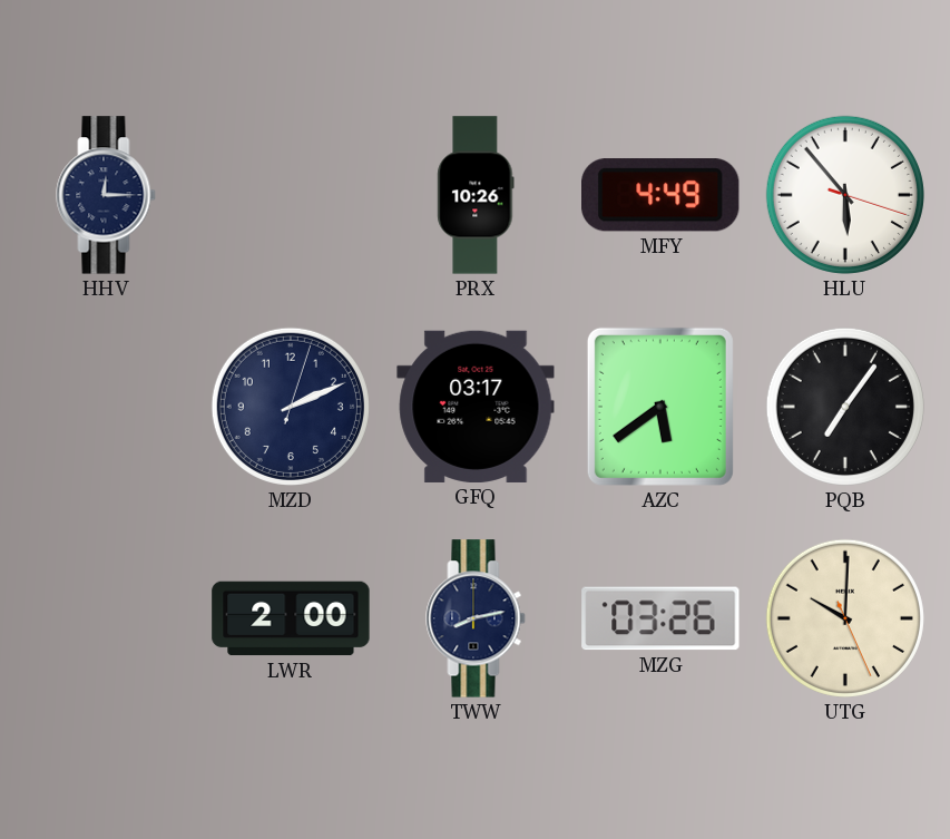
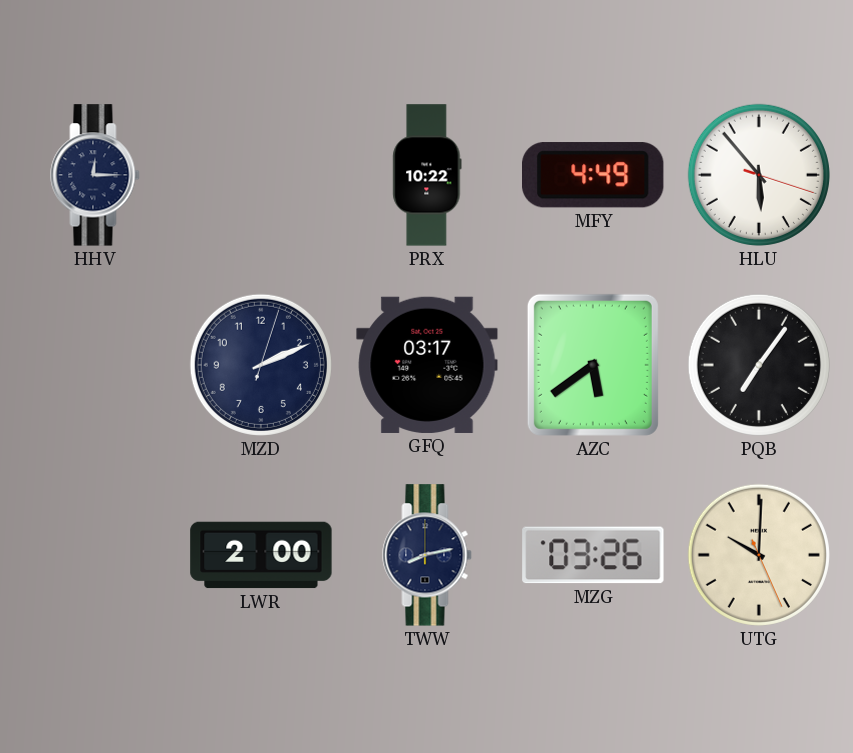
PRX: 10:26 -> 10:22
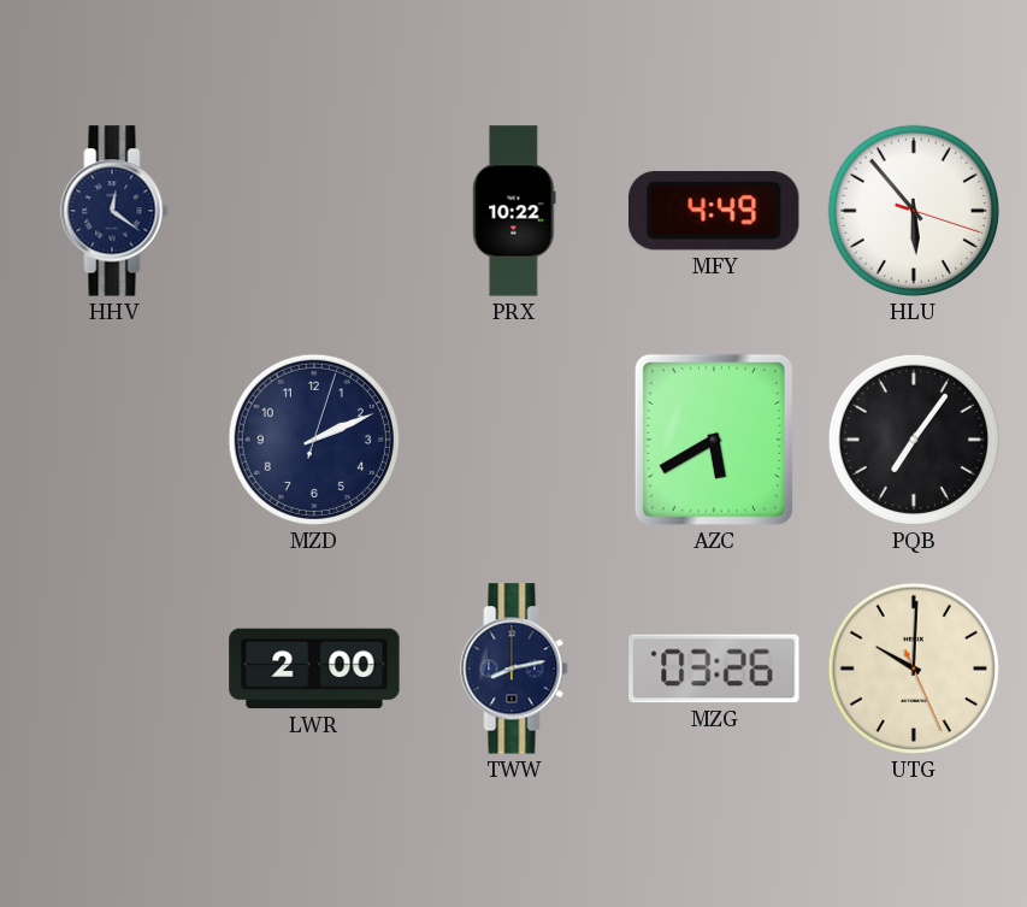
HHV: 12:15 -> 12:21
GFQ: 03:17 -> none
AZC: 5:39 -> 5:40
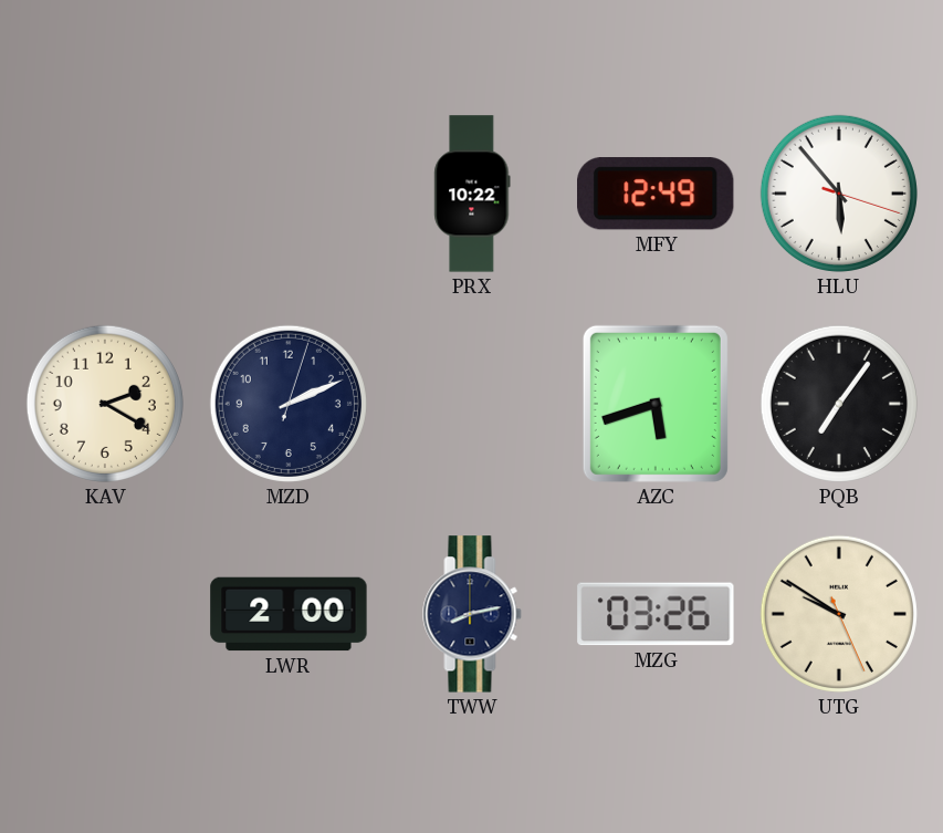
HHV: 12:21 -> none
MFY: 4:49 -> 12:49
KAV: none -> 2:20
AZC: 5:40 -> 5:42
UTG: 10:00 -> 9:50
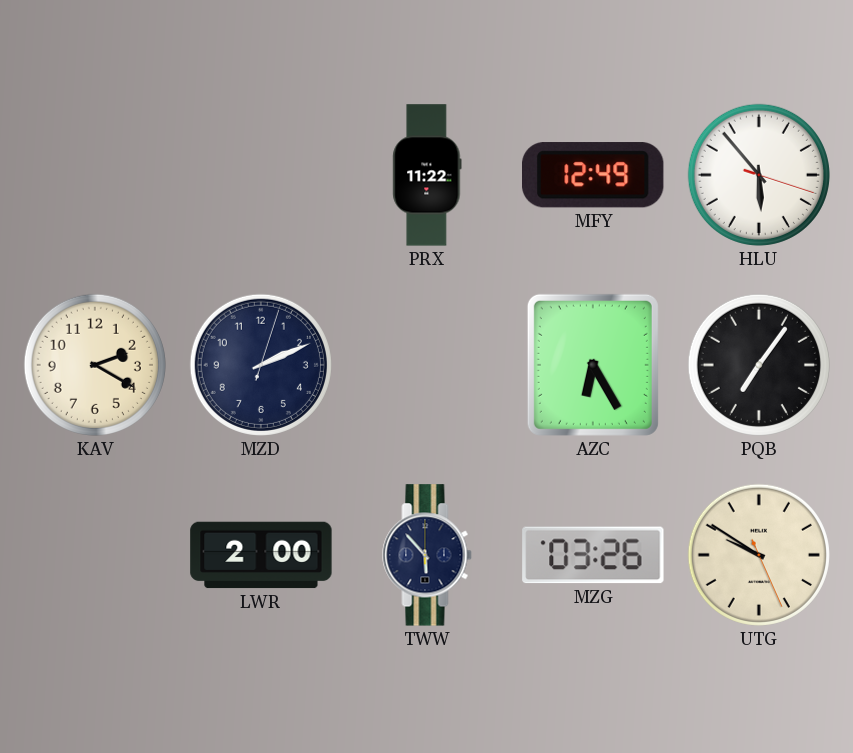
PRX: 10:22 -> 11:22
AZC: 5:42 -> 6:25
TWW: 8:13 -> 5:53
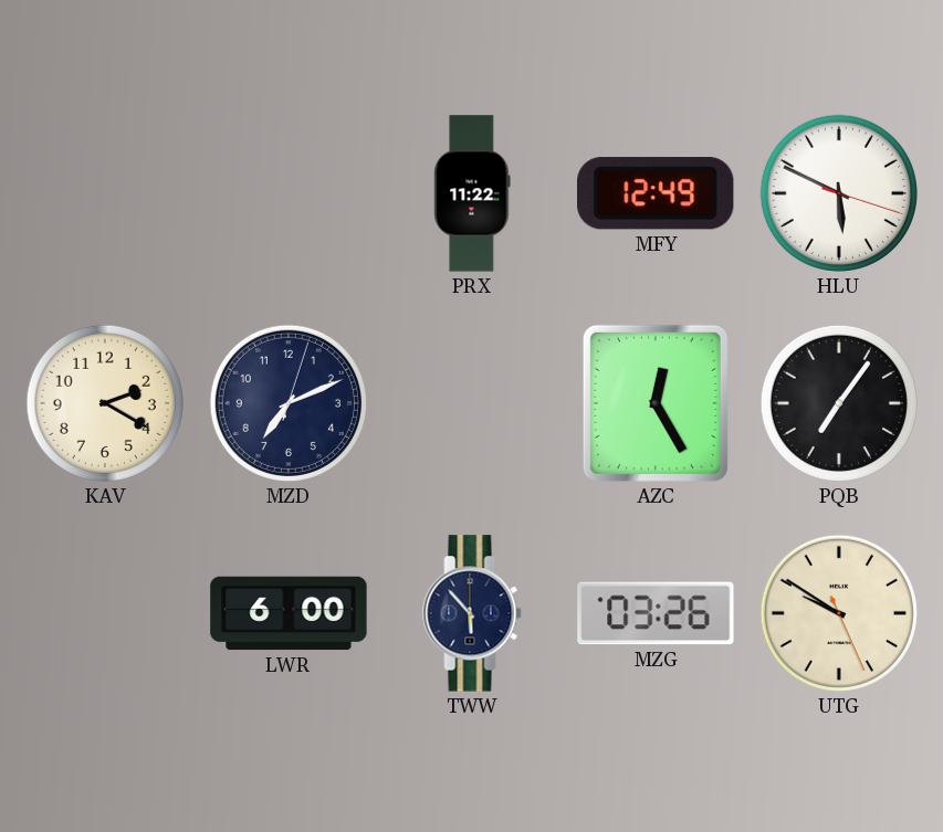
HLU: 5:53 -> 5:49
MZD: 2:11 -> 7:11
AZC: 6:25 -> 12:25
LWR: 2:00 -> 6:00
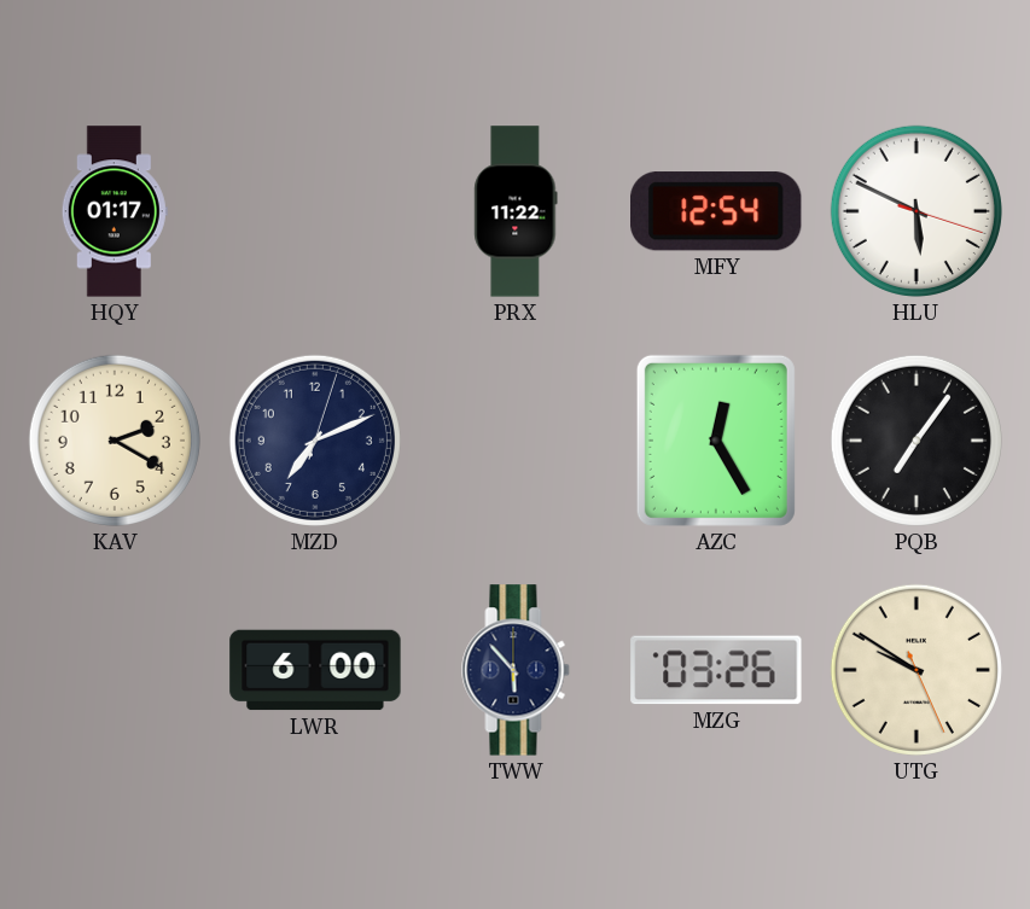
HQY: none -> 01:17
MFY: 12:49 -> 12:54
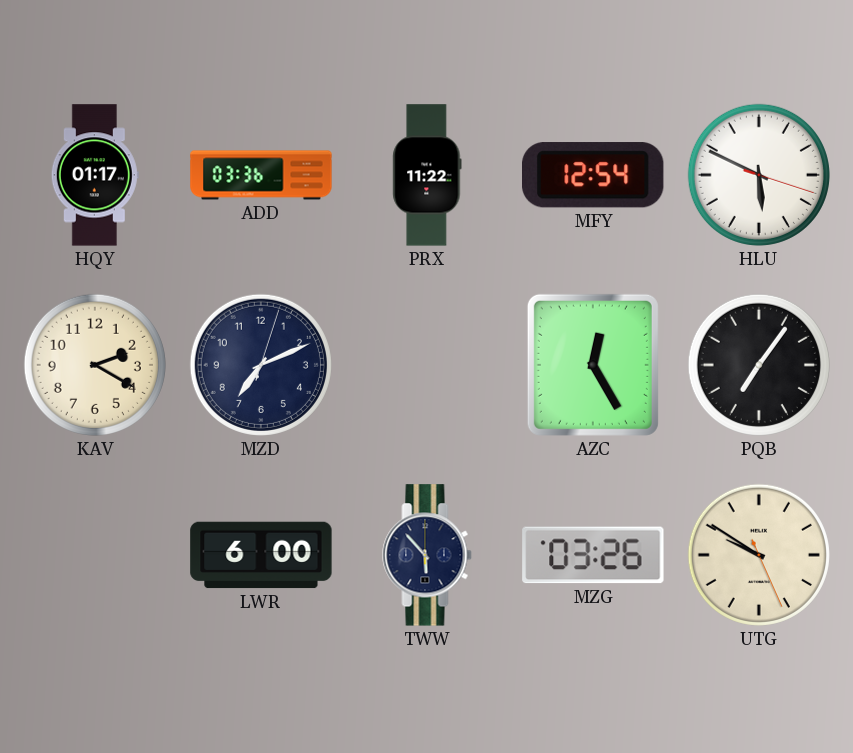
ADD: none -> 03:36
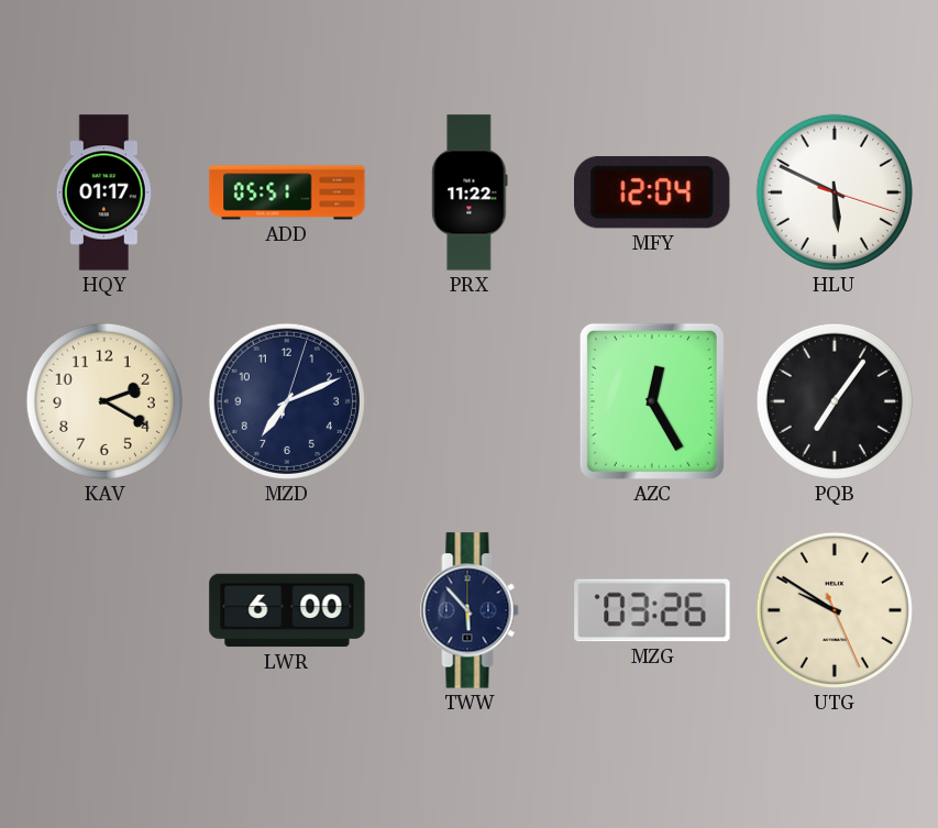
ADD: 03:36 -> 05:51
MFY: 12:54 -> 12:04
